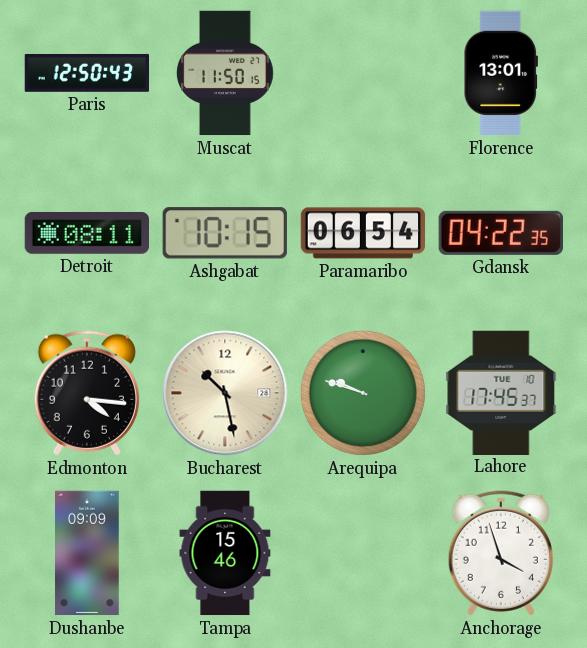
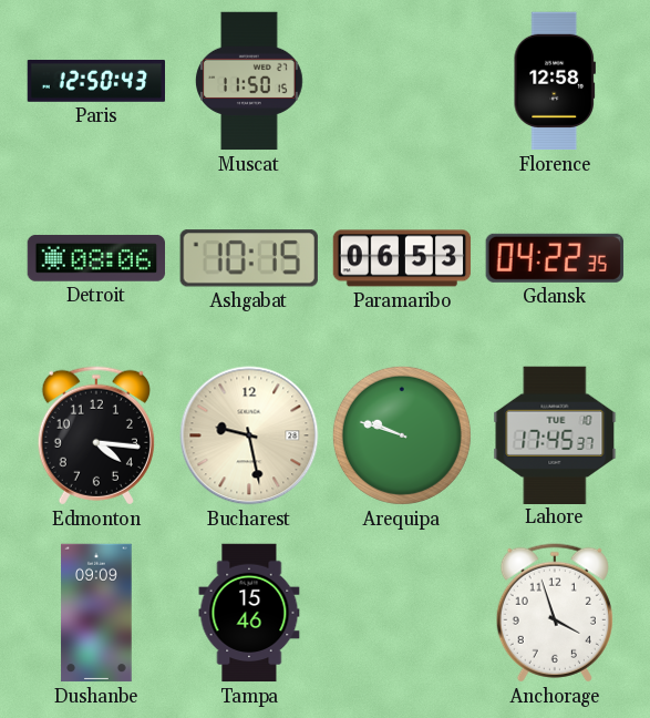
Florence: 13:01 -> 12:58
Detroit: 08:11 -> 08:06
Paramaribo: 06:54 -> 06:53
Bucharest: 10:28 -> 9:28
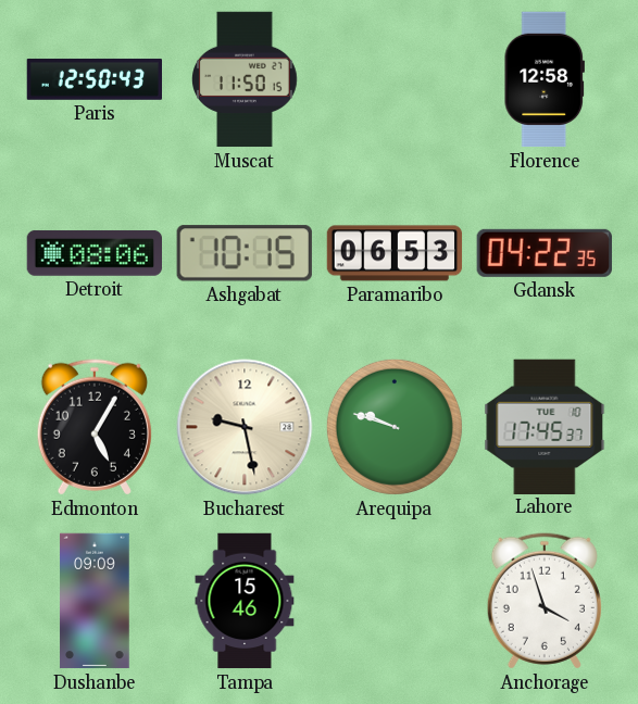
Edmonton: 4:16 -> 5:05
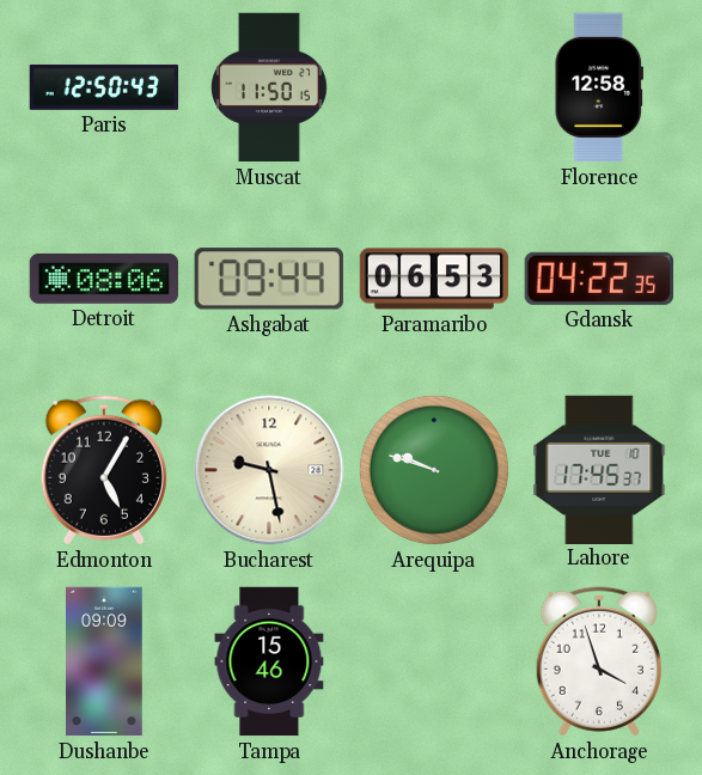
Ashgabat: 10:15 -> 09:44
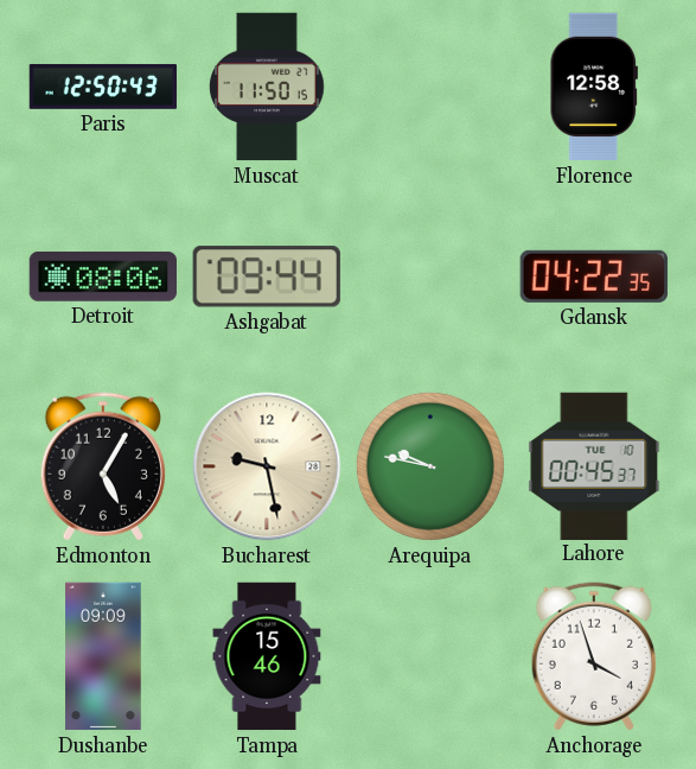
Paramaribo: 06:53 -> none
Arequipa: 9:48 -> 9:47
Lahore: 17:45 -> 00:45
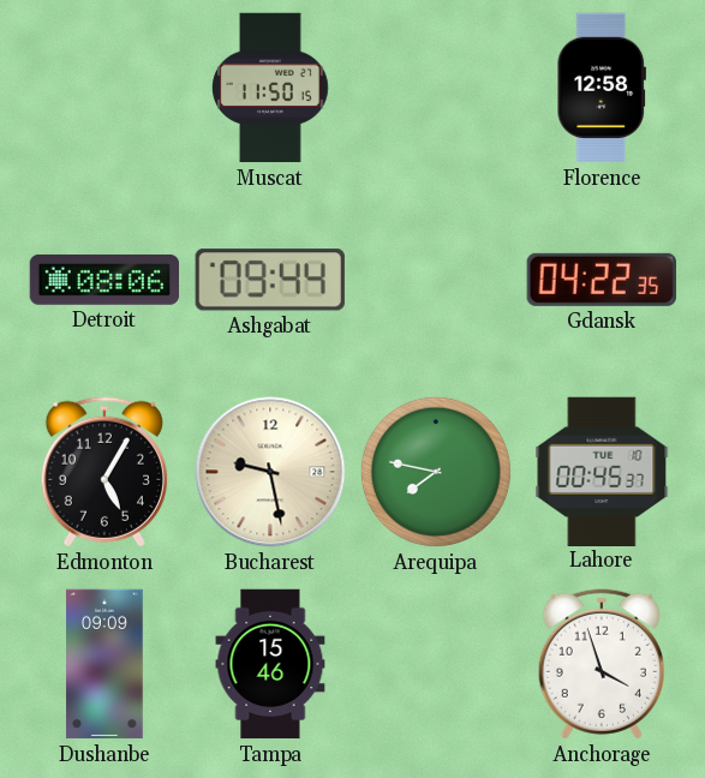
Paris: 12:50 -> none
Arequipa: 9:47 -> 7:47
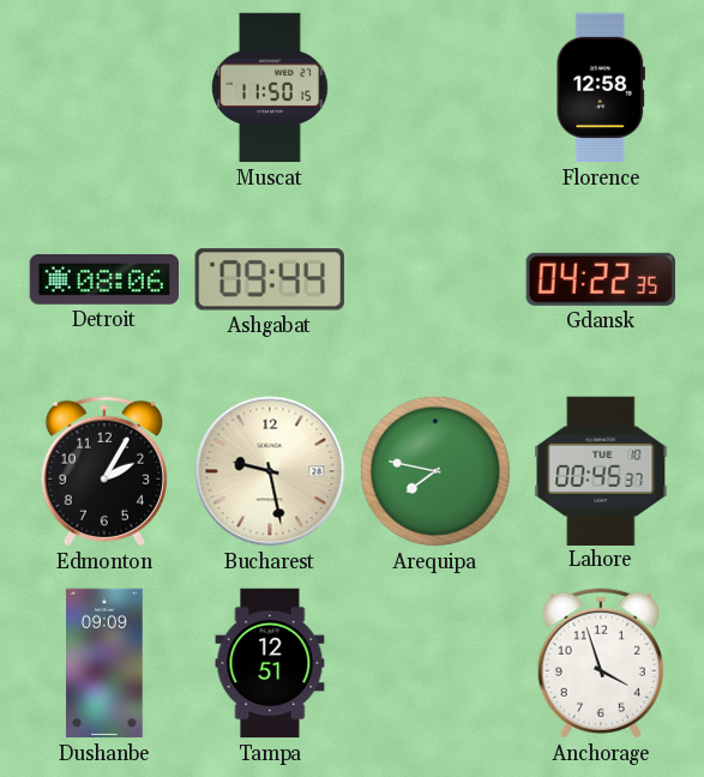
Edmonton: 5:05 -> 2:05
Tampa: 15:46 -> 12:51
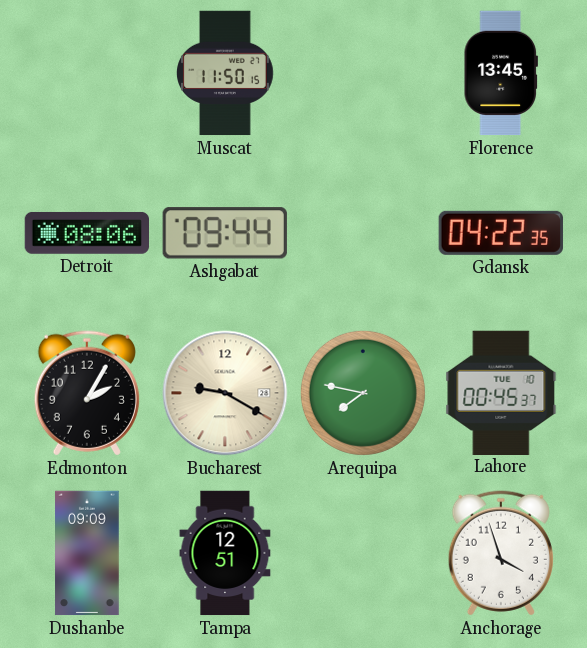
Florence: 12:58 -> 13:45
Bucharest: 9:28 -> 9:20
